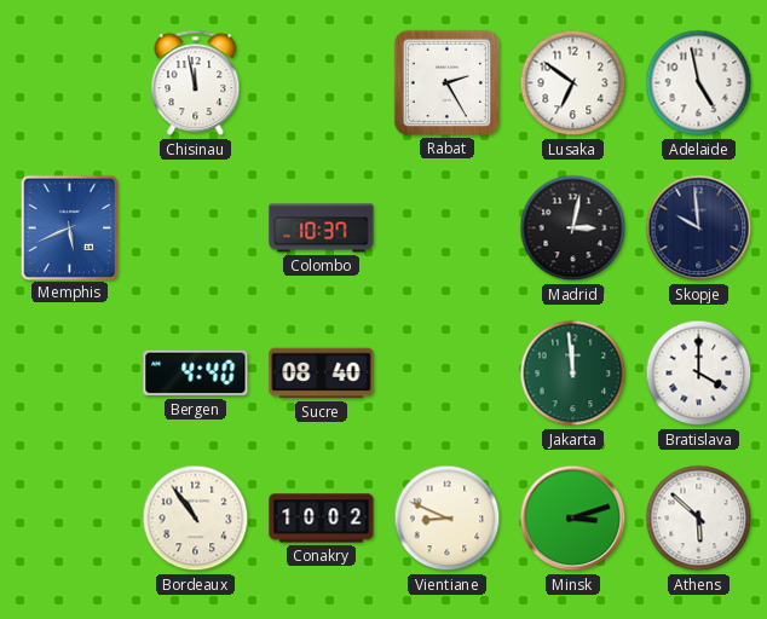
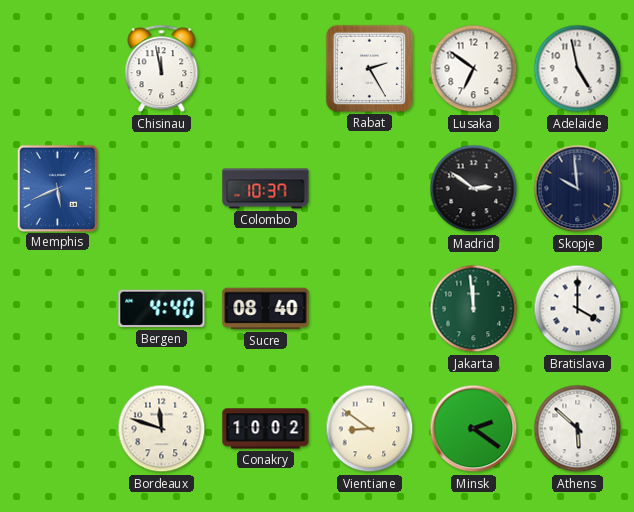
Madrid: 3:02 -> 2:51
Bordeaux: 10:54 -> 11:48
Vientiane: 8:49 -> 8:51
Minsk: 3:12 -> 2:21
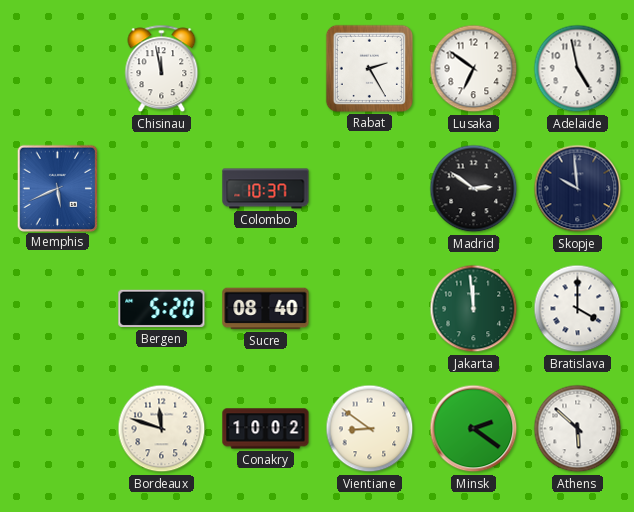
Bergen: 4:40 -> 5:20
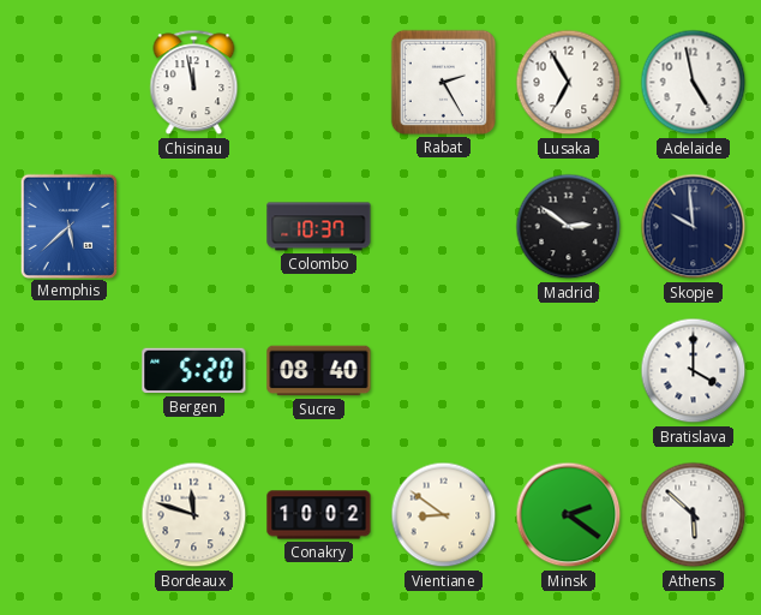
Lusaka: 6:51 -> 6:55
Memphis: 5:41 -> 5:38
Jakarta: 11:59 -> none
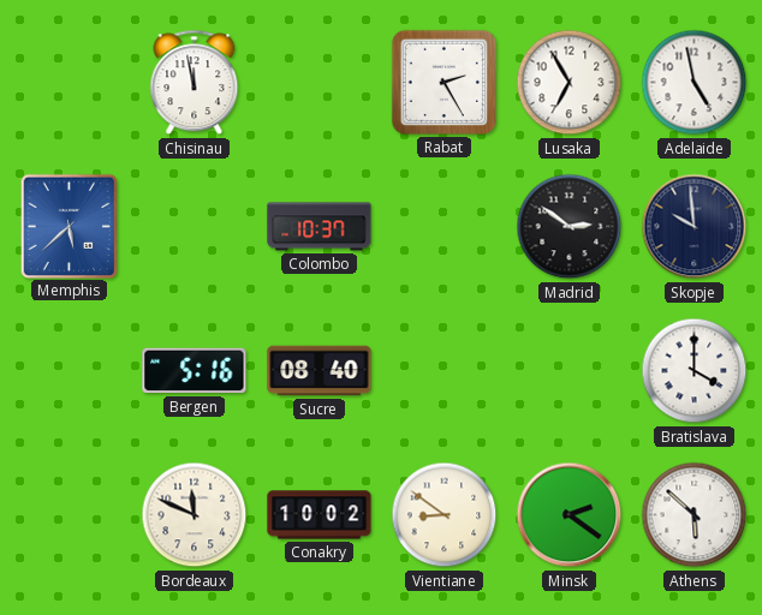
Bergen: 5:20 -> 5:16
Bordeaux: 11:48 -> 11:49
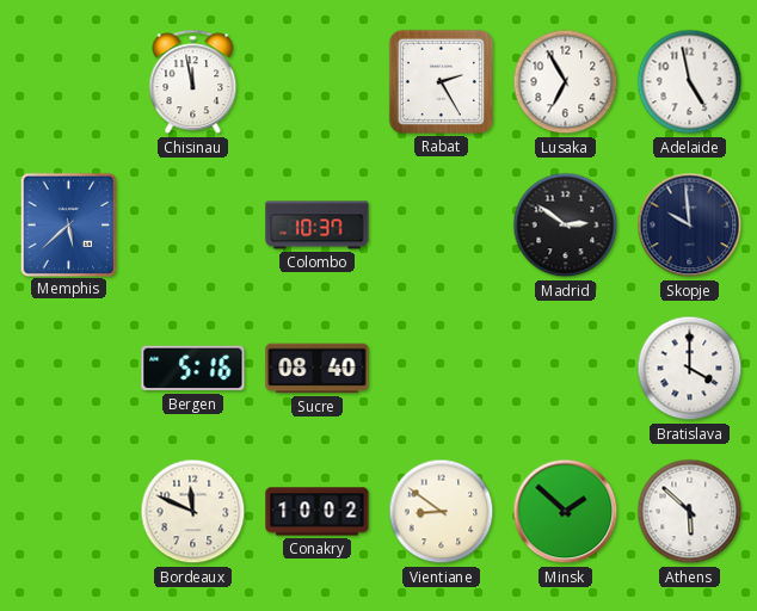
Minsk: 2:21 -> 1:52
